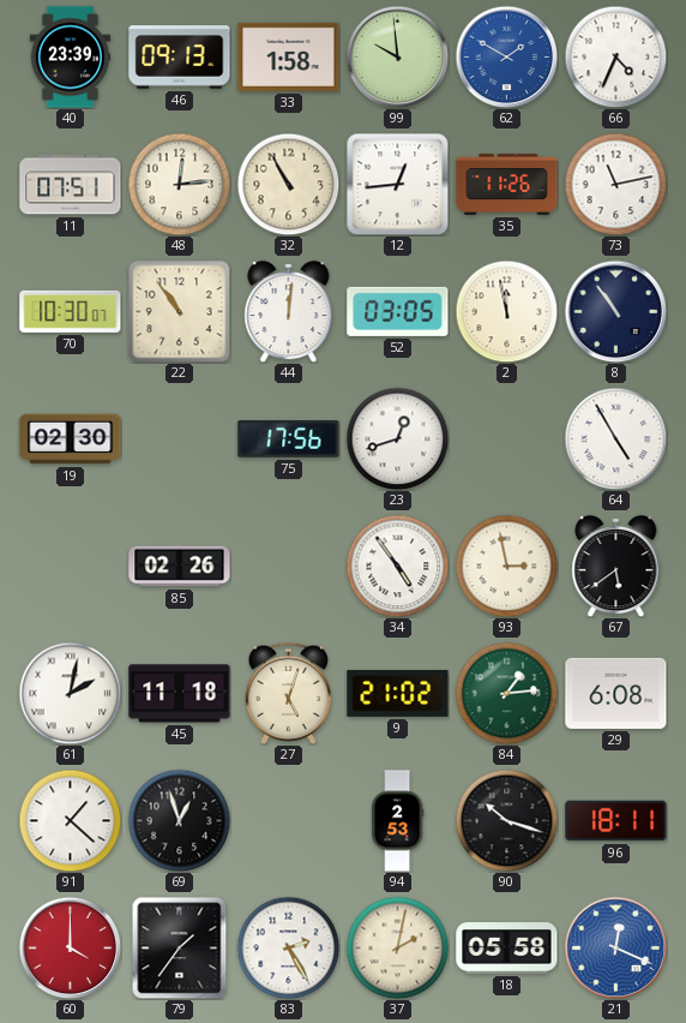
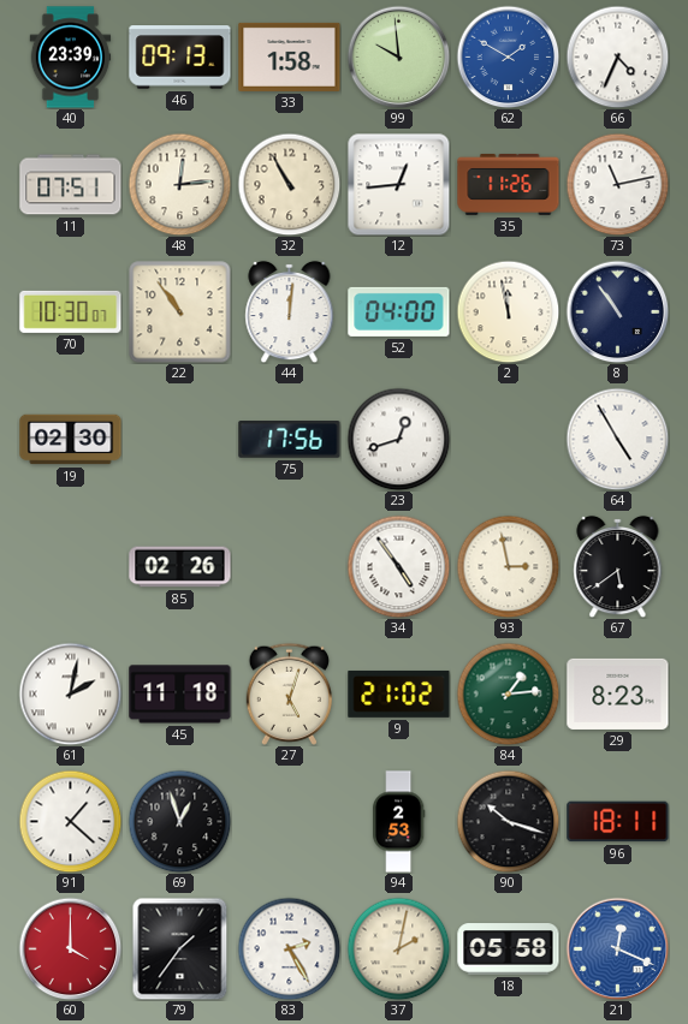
52: 03:05 -> 04:00
29: 6:08 -> 8:23
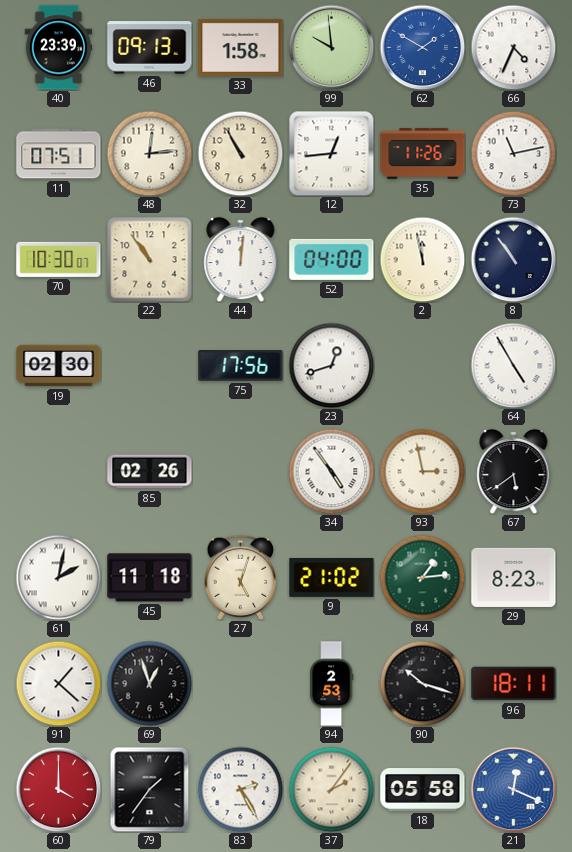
37: 2:02 -> 2:06
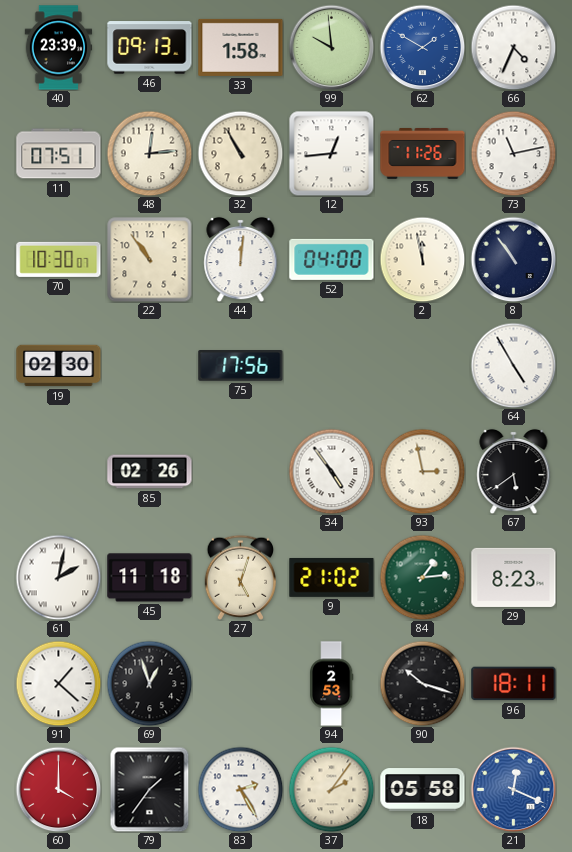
23: 12:42 -> none
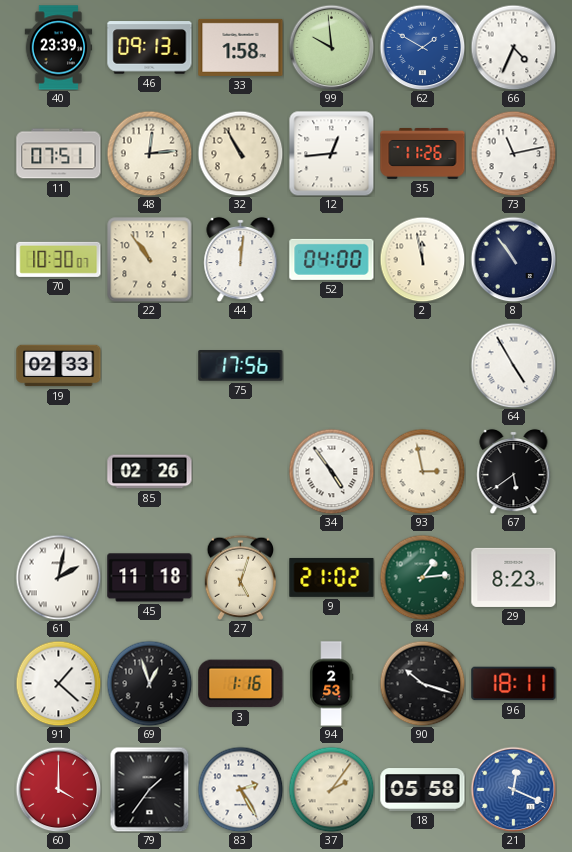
19: 02:30 -> 02:33
3: none -> 1:16
